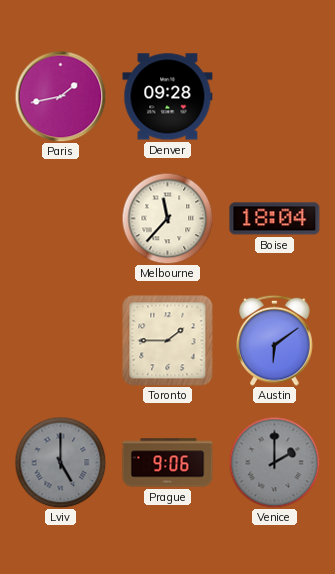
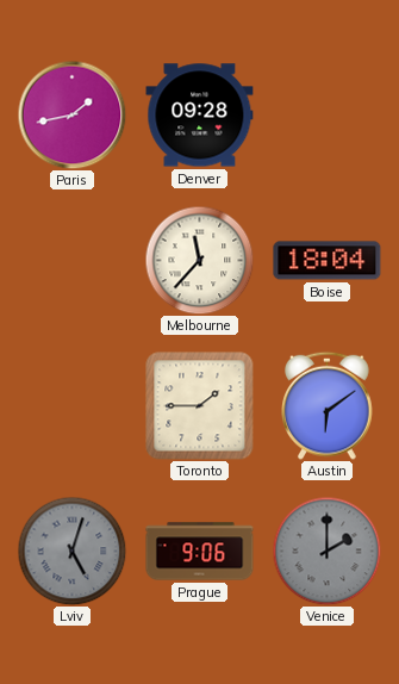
Lviv: 5:00 -> 5:03
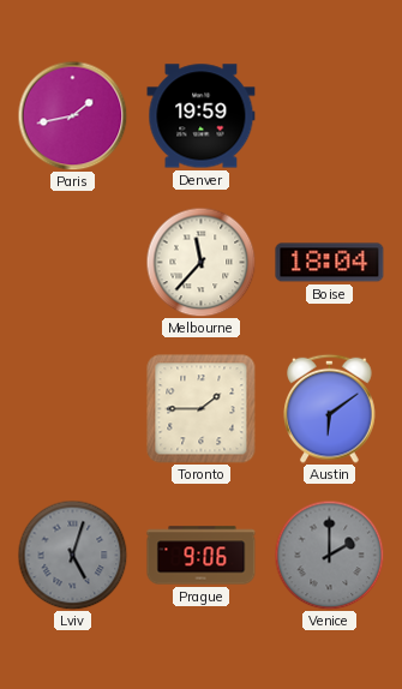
Denver: 09:28 -> 19:59
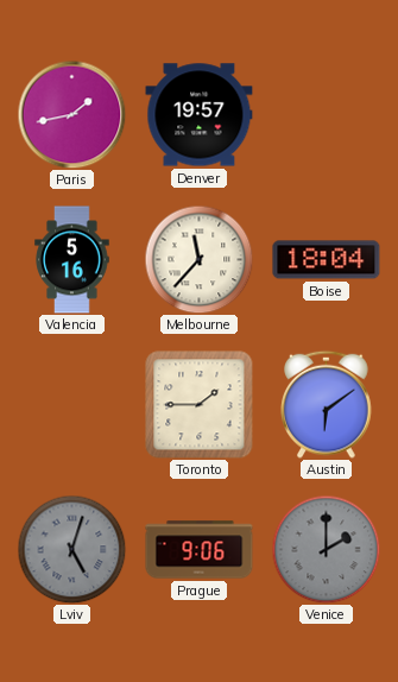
Denver: 19:59 -> 19:57
Valencia: none -> 5:16
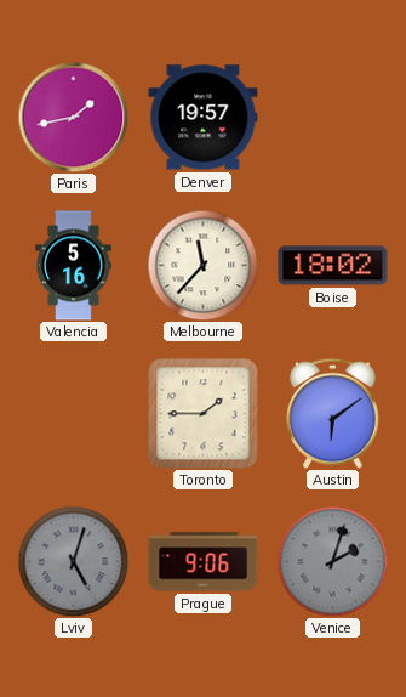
Boise: 18:04 -> 18:02
Venice: 2:00 -> 2:03
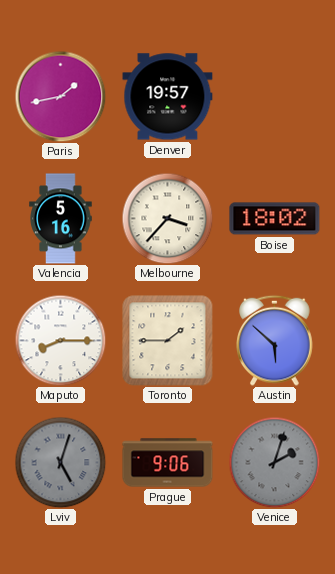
Melbourne: 11:37 -> 3:37
Maputo: none -> 8:15
Austin: 6:09 -> 5:52
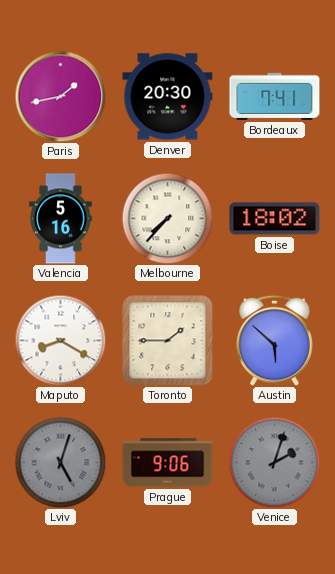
Denver: 19:57 -> 20:30
Bordeaux: none -> 7:41
Melbourne: 3:37 -> 7:37
Maputo: 8:15 -> 8:20
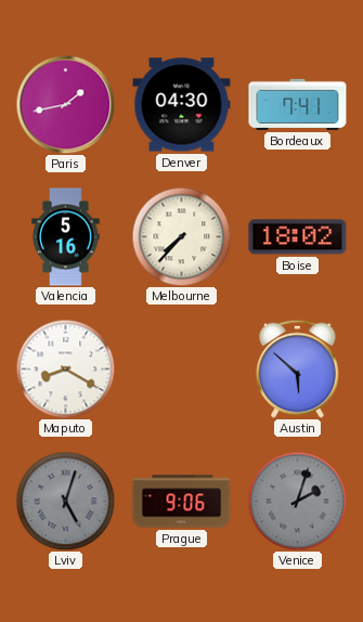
Denver: 20:30 -> 04:30
Toronto: 1:45 -> none
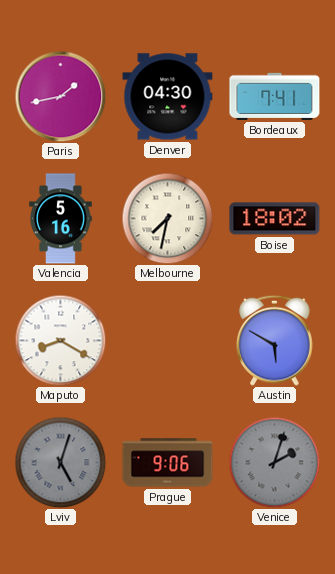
Melbourne: 7:37 -> 7:32
Austin: 5:52 -> 5:50
